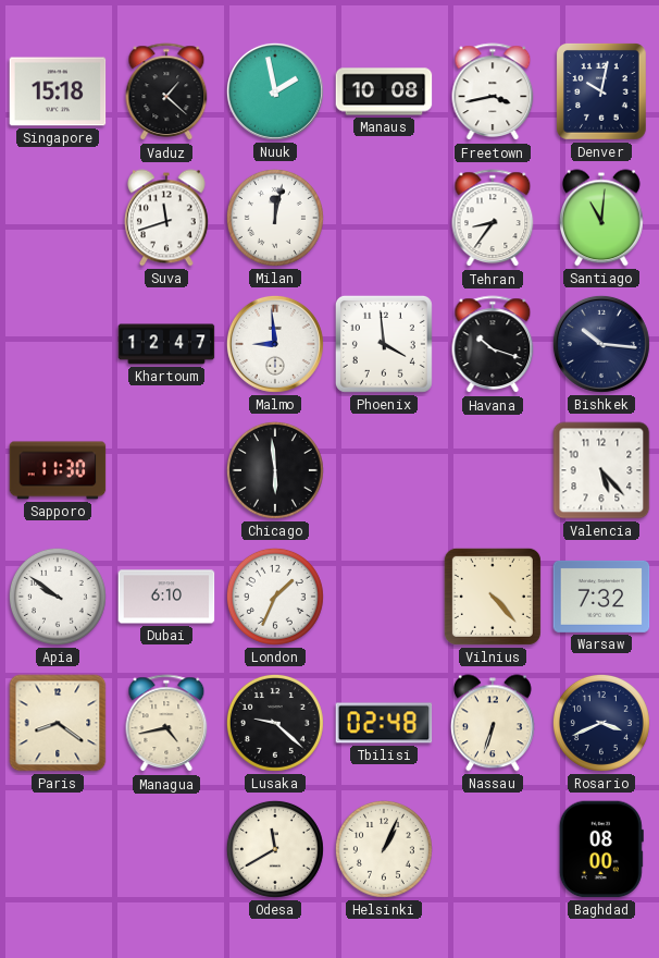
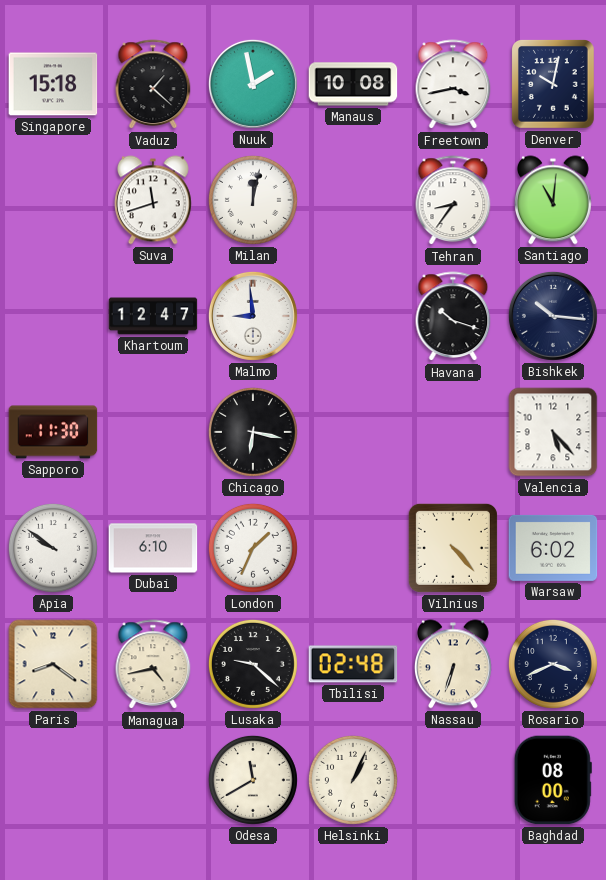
Phoenix: 3:59 -> none
Chicago: 5:59 -> 6:17
Warsaw: 7:32 -> 6:02
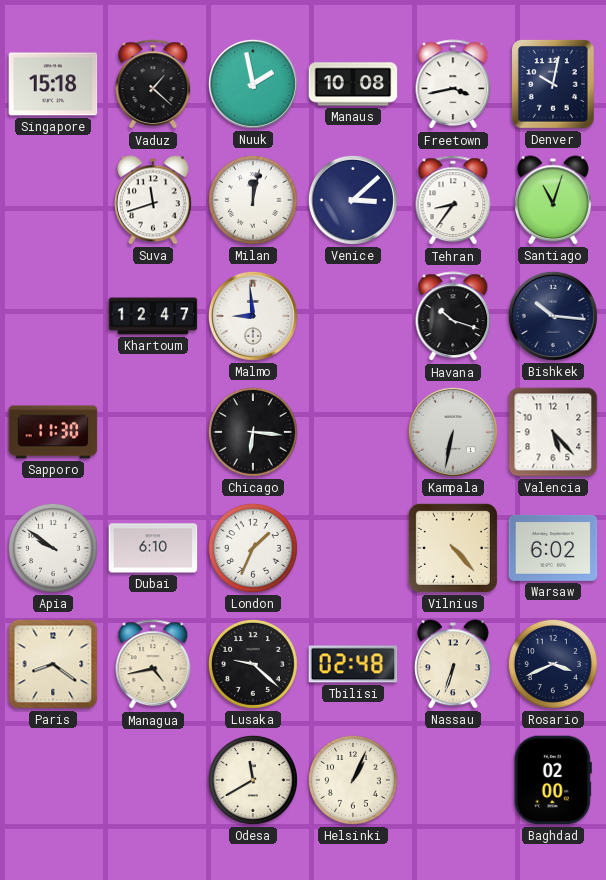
Venice: none -> 3:08
Santiago: 11:01 -> 11:03
Chicago: 6:17 -> 6:16
Kampala: none -> 6:32
Baghdad: 08:00 -> 02:00
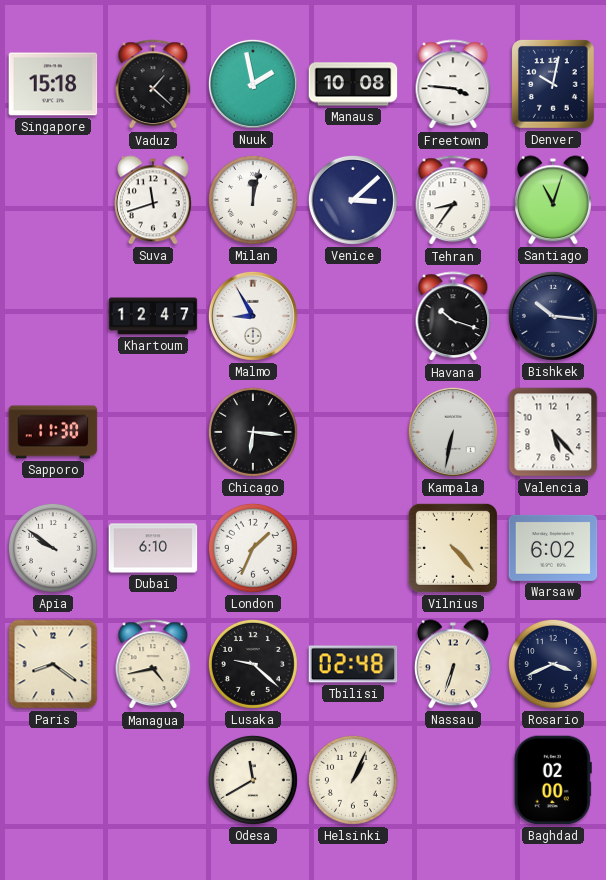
Freetown: 3:43 -> 3:46
Malmo: 8:59 -> 8:55
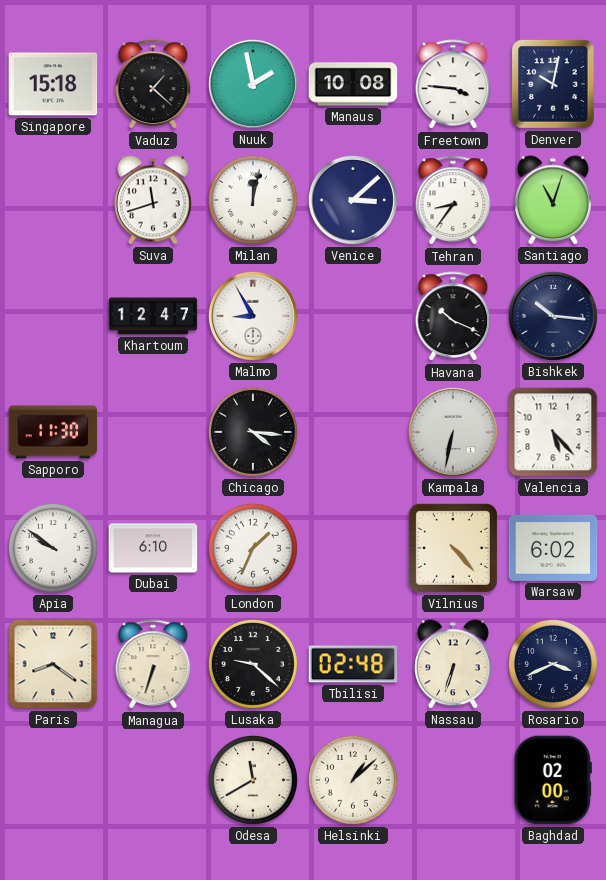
Havana: 10:18 -> 10:19
Chicago: 6:16 -> 4:16
Managua: 4:43 -> 6:33
Helsinki: 1:04 -> 1:08
